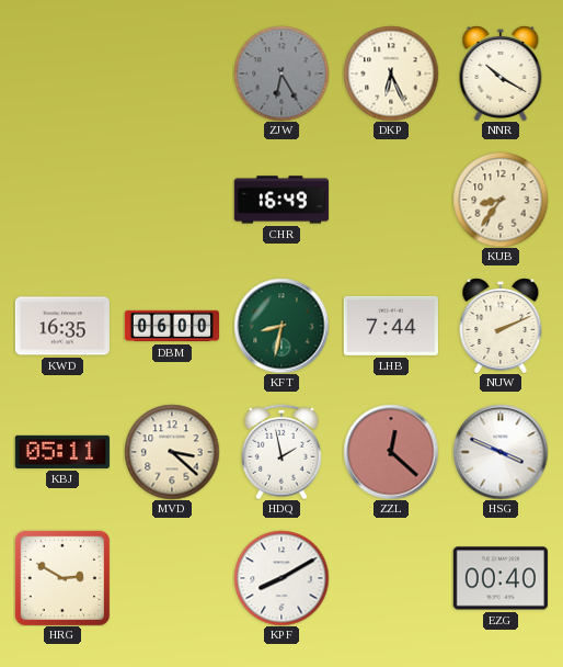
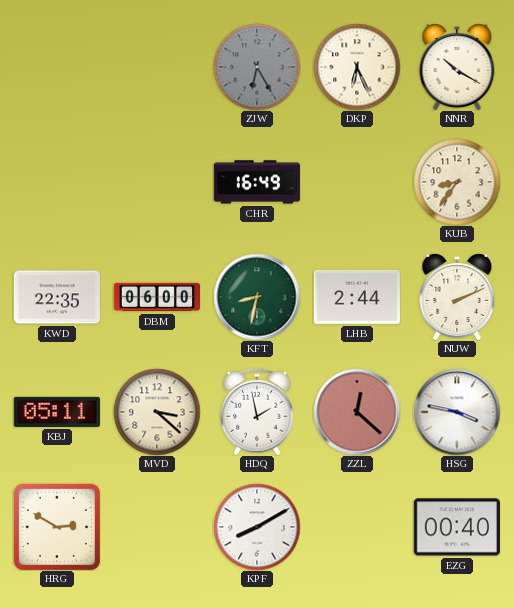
KWD: 16:35 -> 22:35
LHB: 7:44 -> 2:44
HSG: 3:49 -> 3:47
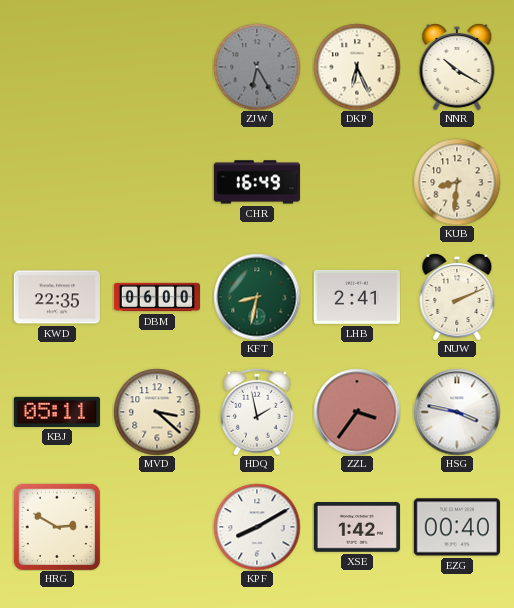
KUB: 8:36 -> 8:31
LHB: 2:44 -> 2:41
ZZL: 12:22 -> 3:36
XSE: none -> 1:42
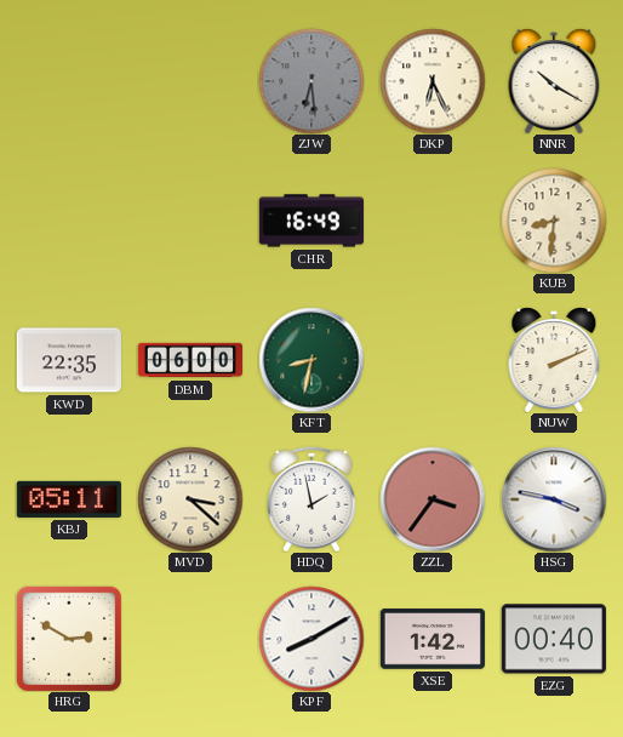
ZJW: 6:25 -> 6:29
LHB: 2:41 -> none
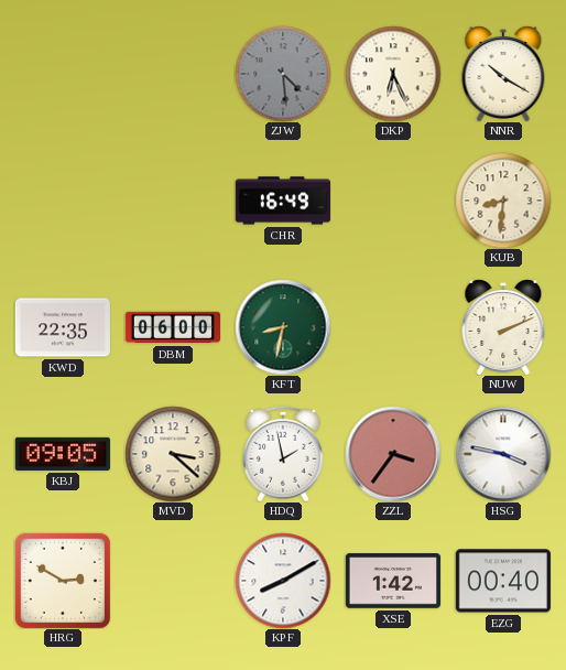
ZJW: 6:29 -> 4:29
KBJ: 05:11 -> 09:05
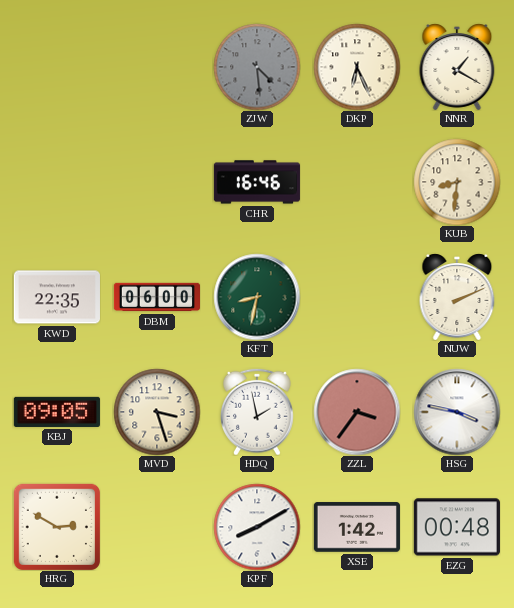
NNR: 10:20 -> 1:20
CHR: 16:49 -> 16:46
MVD: 3:22 -> 3:27
EZG: 00:40 -> 00:48
